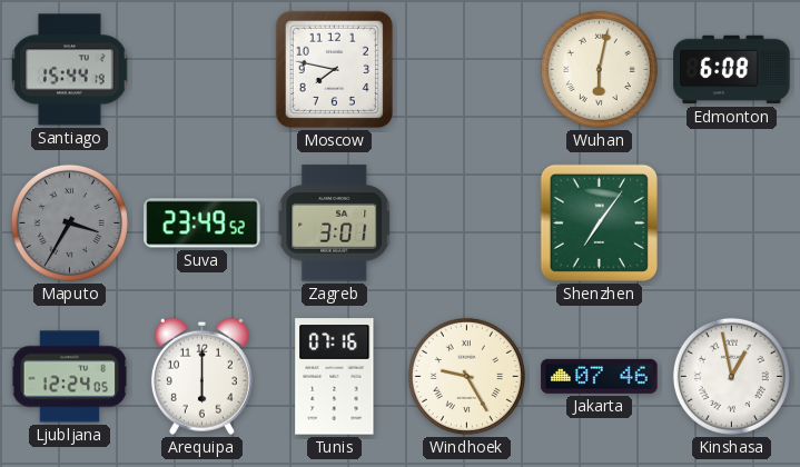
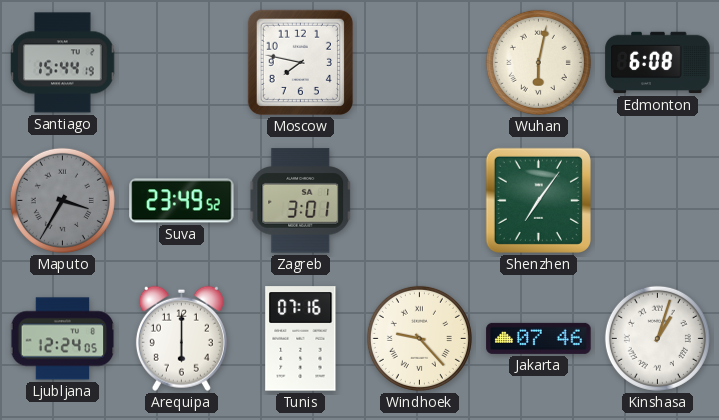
Windhoek: 9:25 -> 9:23
Kinshasa: 12:58 -> 1:03
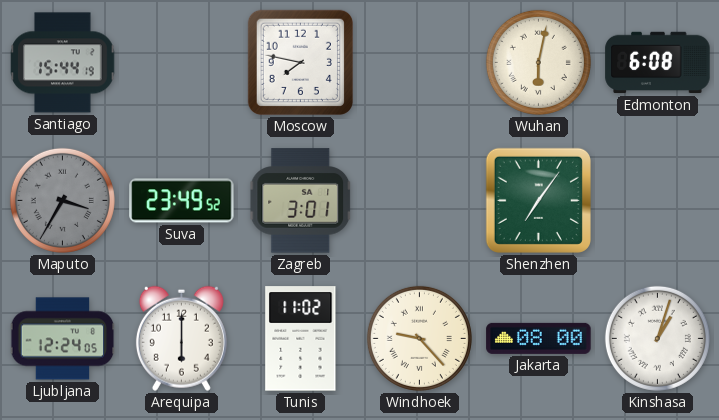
Tunis: 07:16 -> 11:02
Jakarta: 07:46 -> 08:00
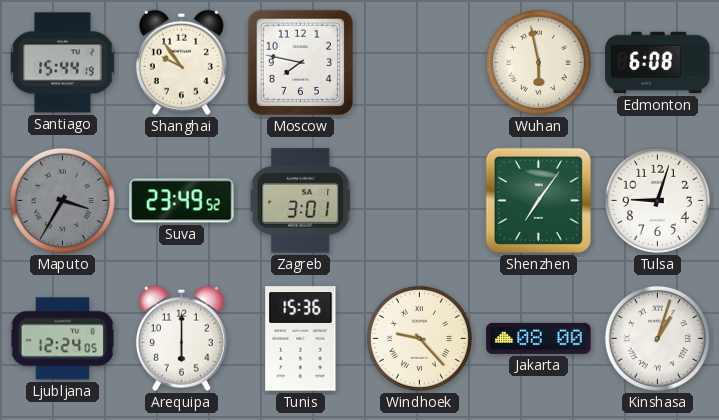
Shanghai: none -> 9:54
Wuhan: 6:02 -> 5:58
Tulsa: none -> 9:03
Tunis: 11:02 -> 15:36
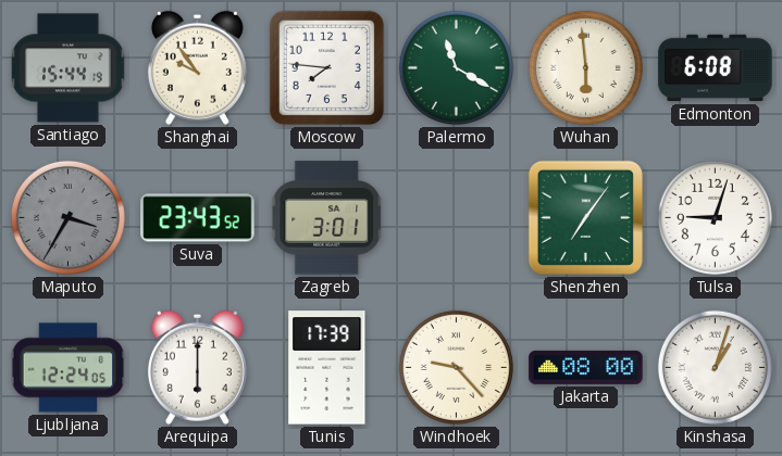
Moscow: 7:47 -> 7:46
Palermo: none -> 11:20
Wuhan: 5:58 -> 5:59
Suva: 23:49 -> 23:43
Tunis: 15:36 -> 17:39
